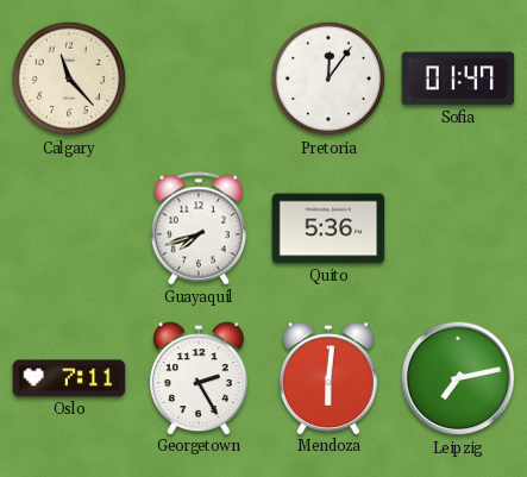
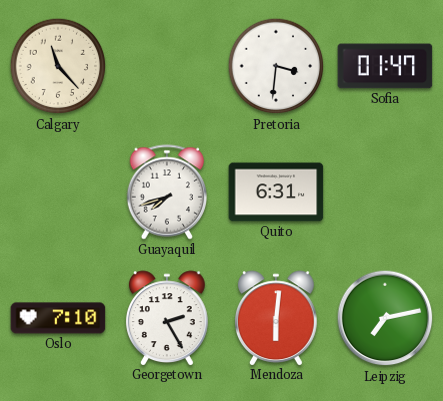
Pretoria: 12:06 -> 3:31
Quito: 5:36 -> 6:31
Oslo: 7:11 -> 7:10
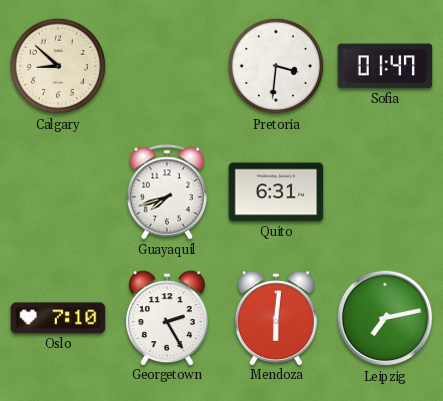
Calgary: 11:23 -> 8:52
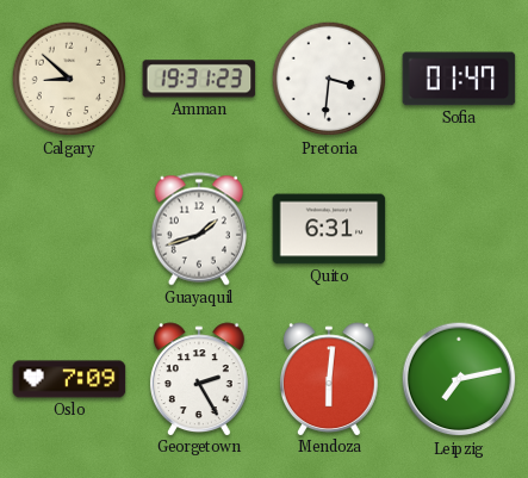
Amman: none -> 19:31
Guayaquil: 7:42 -> 1:42
Oslo: 7:10 -> 7:09
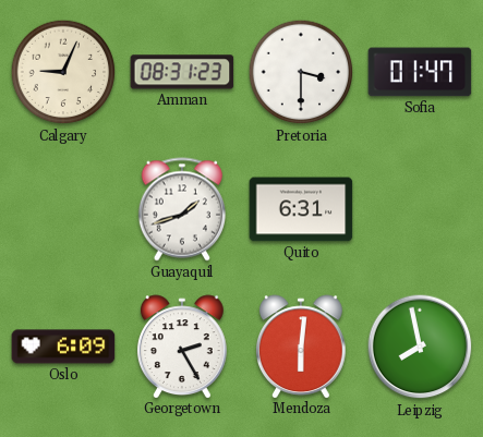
Calgary: 8:52 -> 9:04
Amman: 19:31 -> 08:31
Pretoria: 3:31 -> 3:30
Oslo: 7:09 -> 6:09
Leipzig: 7:13 -> 7:58
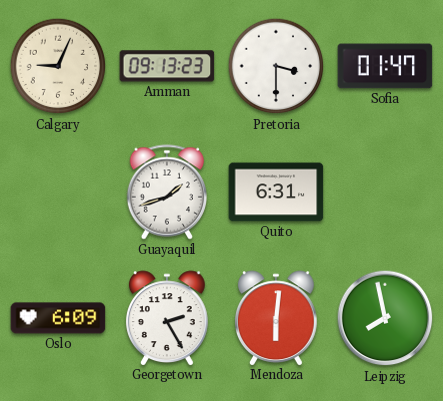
Amman: 08:31 -> 09:13
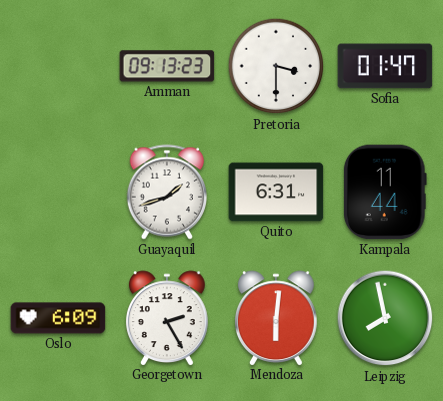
Calgary: 9:04 -> none
Kampala: none -> 11:44
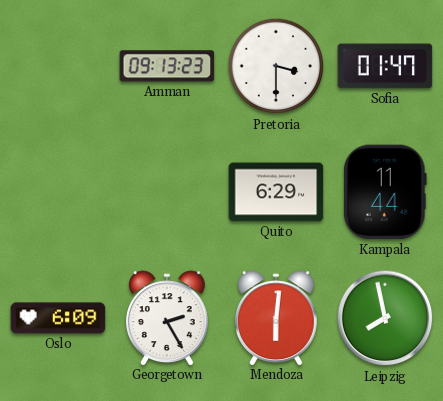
Guayaquil: 1:42 -> none
Quito: 6:31 -> 6:29
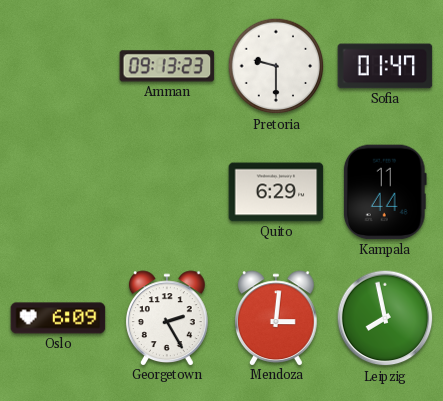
Pretoria: 3:30 -> 9:30
Mendoza: 6:01 -> 3:01
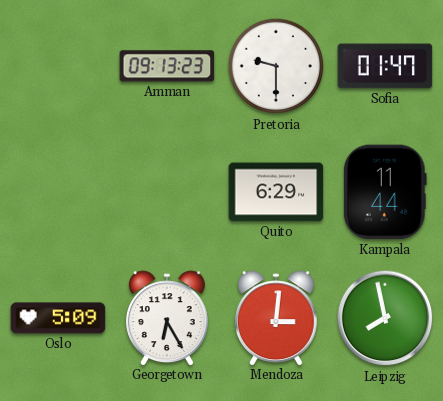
Oslo: 6:09 -> 5:09
Georgetown: 2:25 -> 6:25
